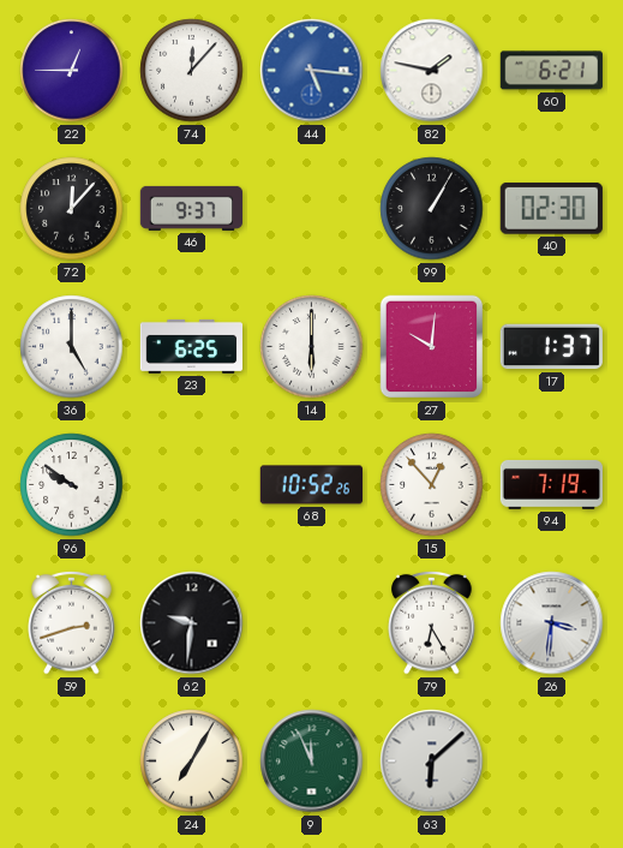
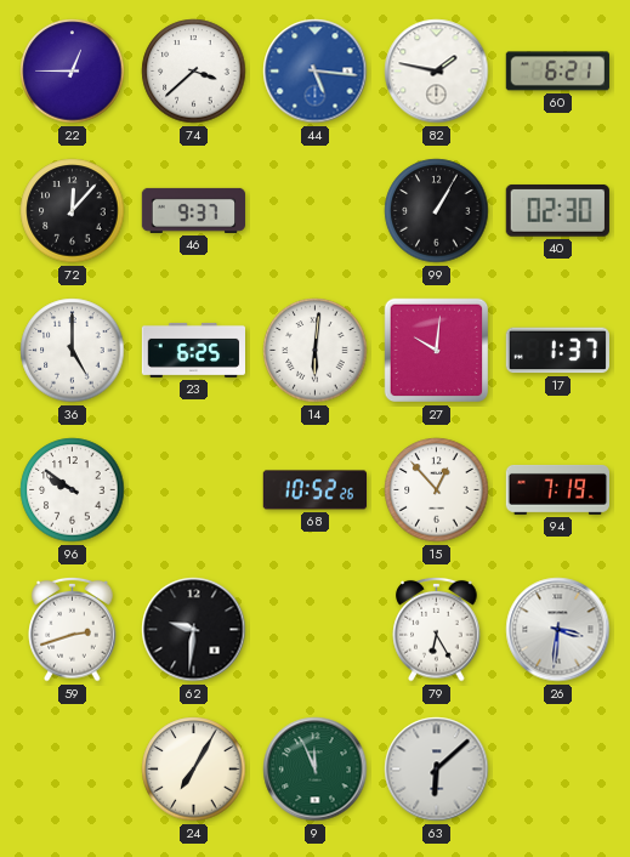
74: 12:07 -> 3:38
14: 6:00 -> 6:01
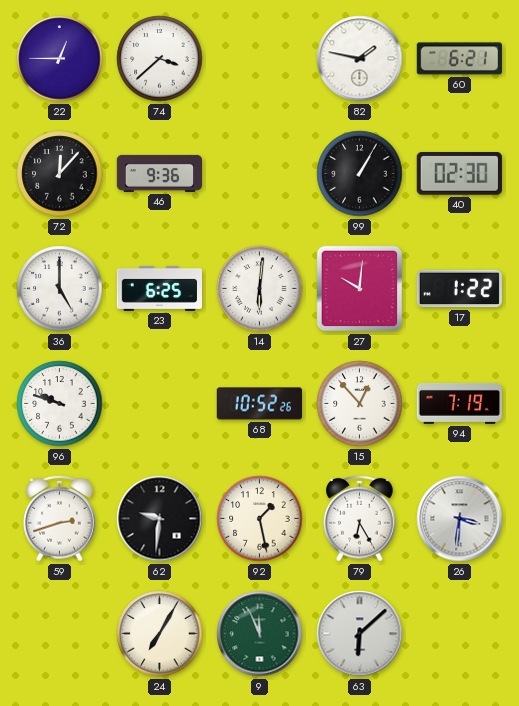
44: 5:16 -> none
46: 9:37 -> 9:36
17: 1:37 -> 1:22
96: 9:51 -> 9:48
92: none -> 1:28
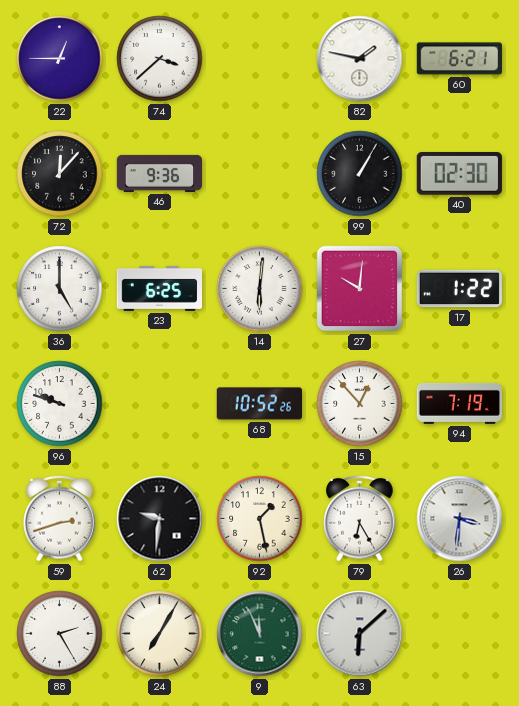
88: none -> 2:25
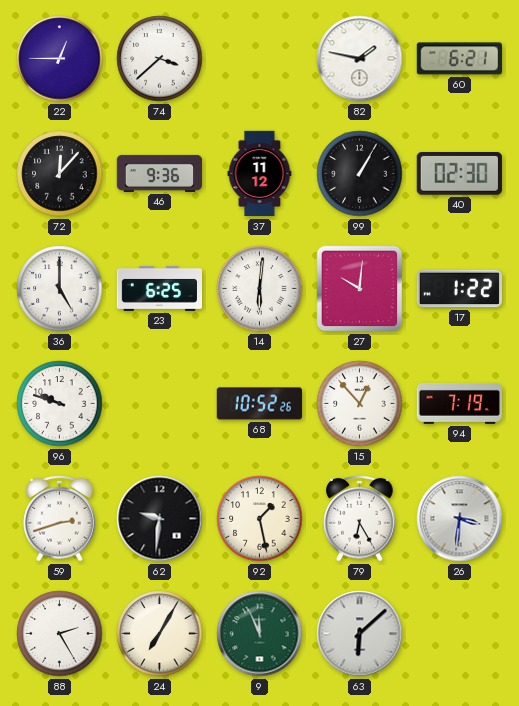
37: none -> 11:12
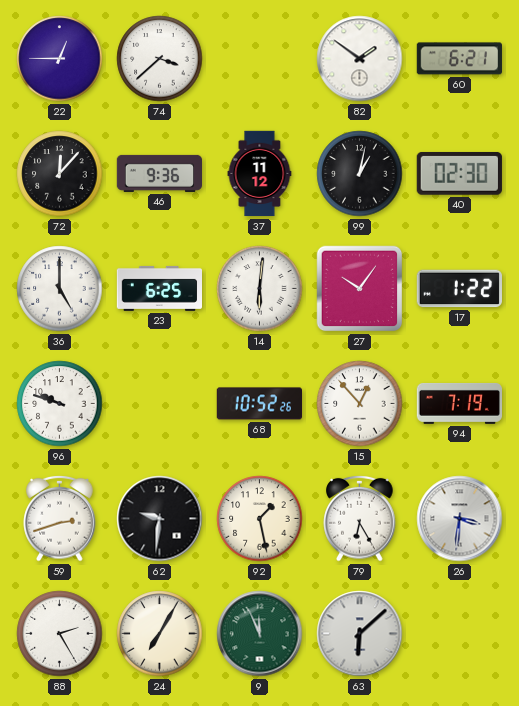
82: 1:47 -> 1:51
99: 1:05 -> 1:02
27: 10:01 -> 10:06
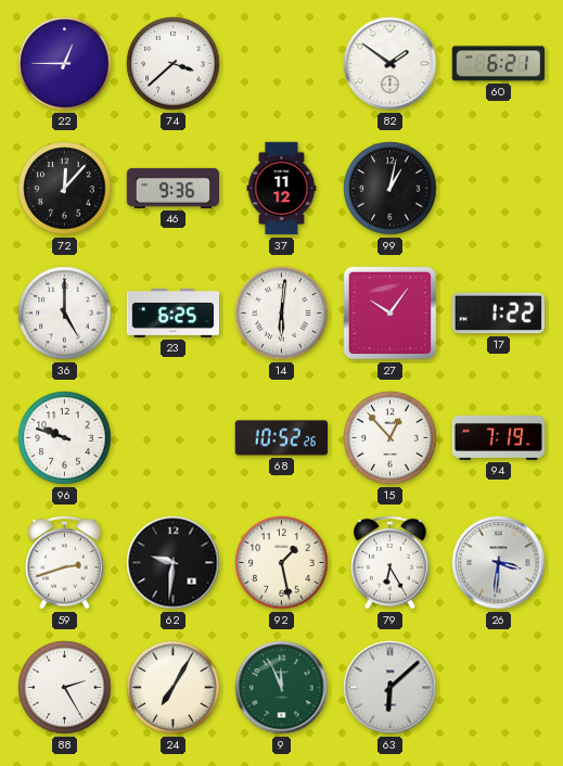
40: 02:30 -> none
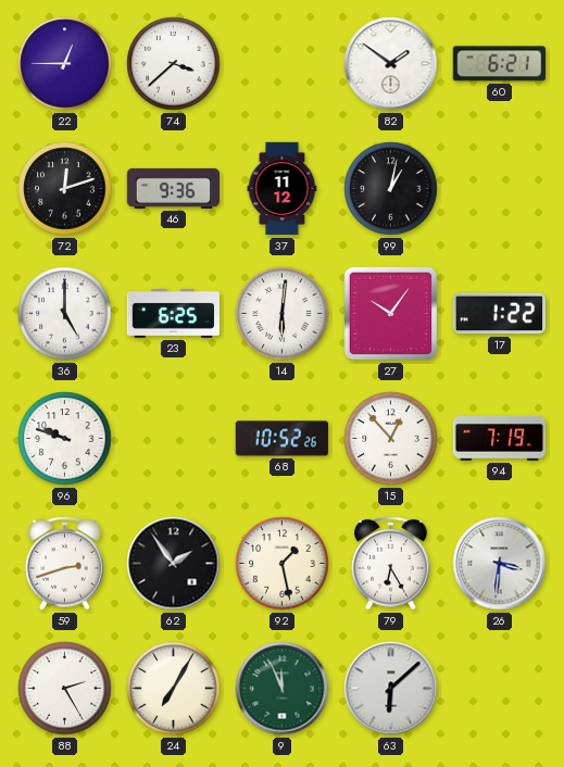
72: 12:07 -> 12:12
62: 9:31 -> 1:54
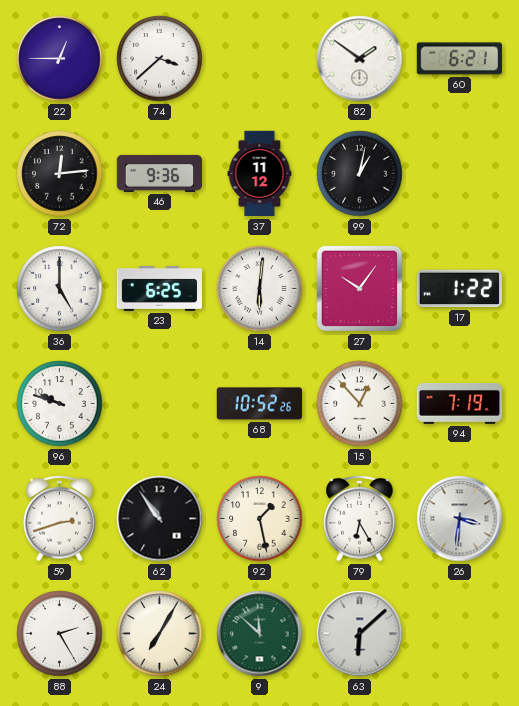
72: 12:12 -> 12:14
62: 1:54 -> 10:54
9: 11:56 -> 11:52
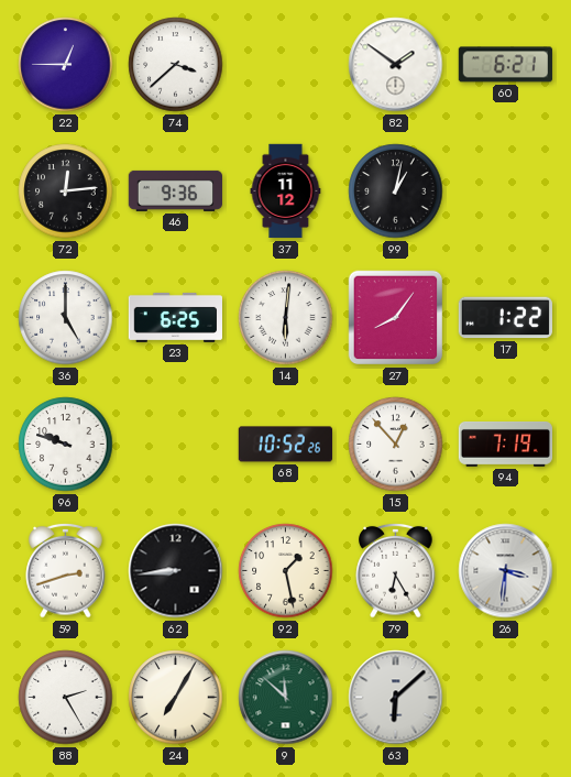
27: 10:06 -> 8:06
62: 10:54 -> 8:44
